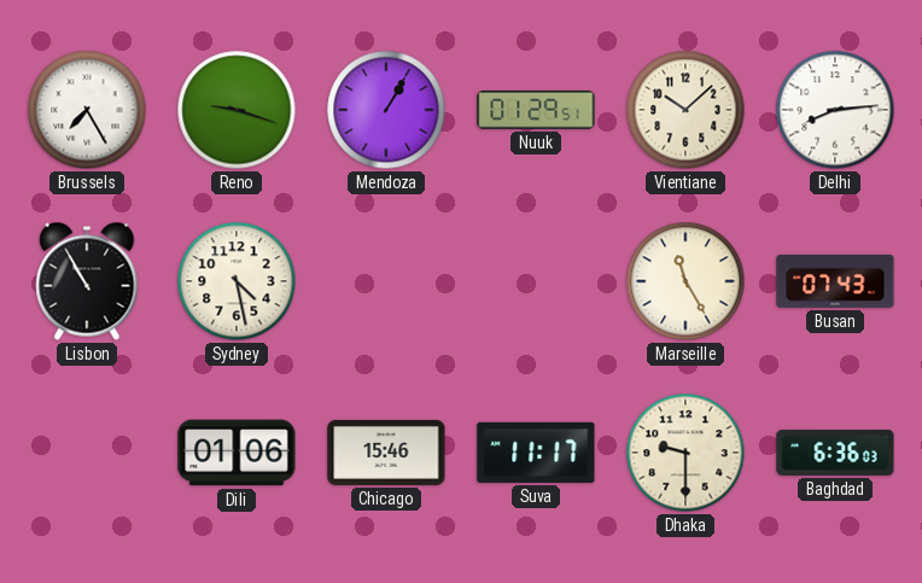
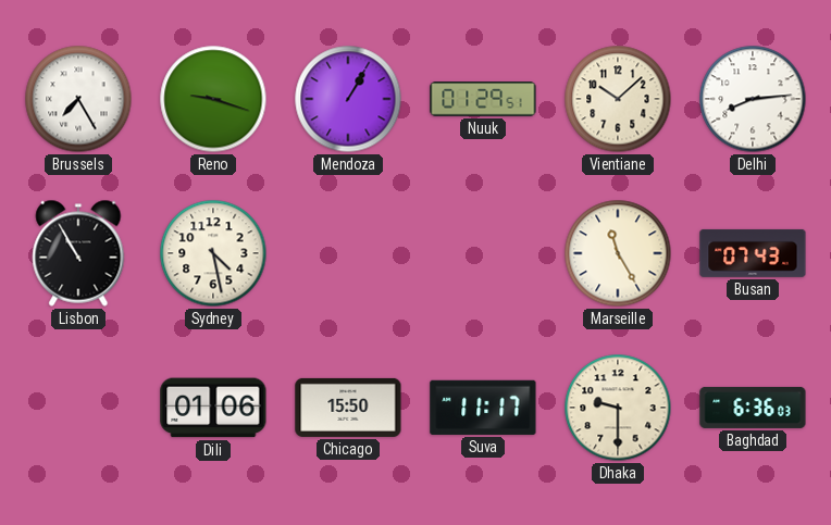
Chicago: 15:46 -> 15:50
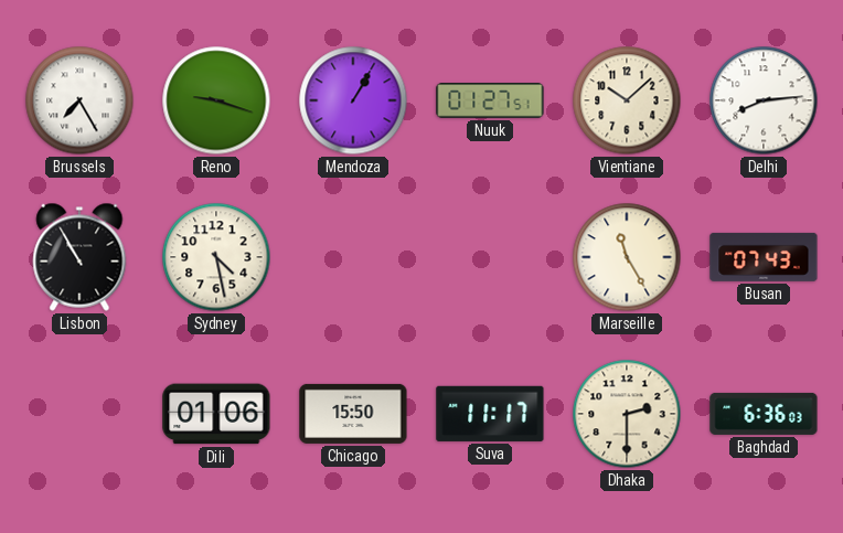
Nuuk: 01:29 -> 01:27
Dhaka: 9:30 -> 2:30
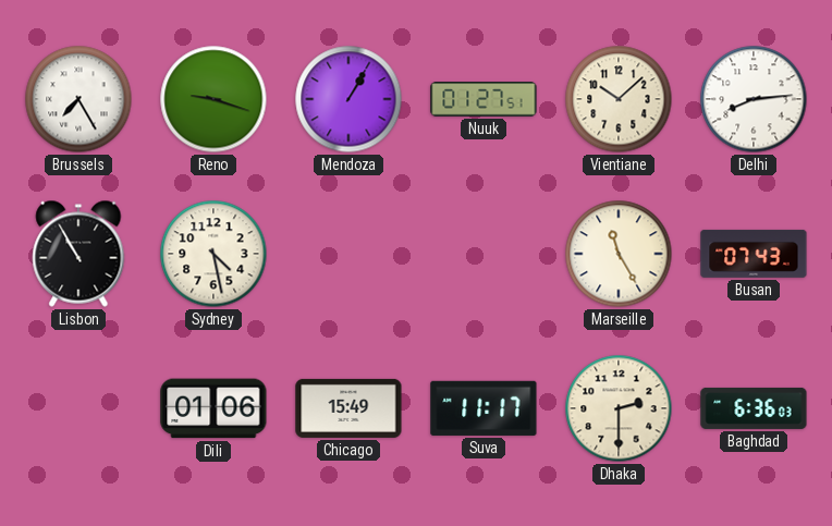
Chicago: 15:50 -> 15:49
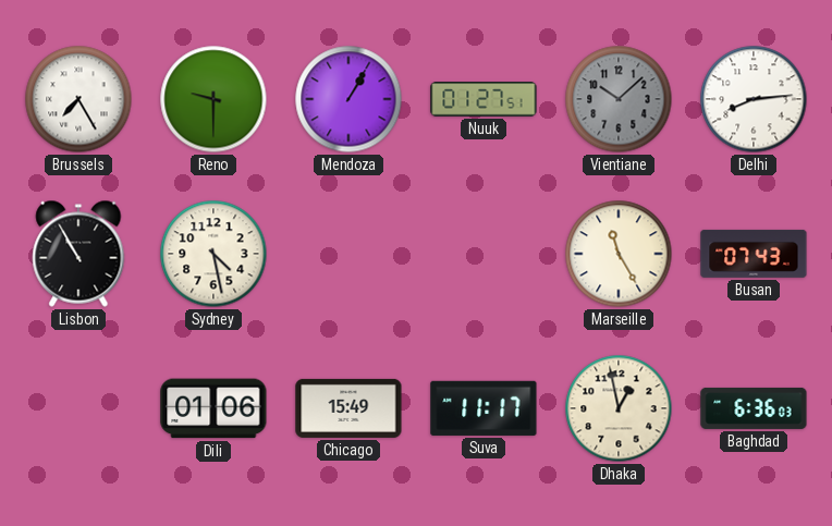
Reno: 9:18 -> 9:30
Vientiane dial: cream -> grey
Dhaka: 2:30 -> 12:58
